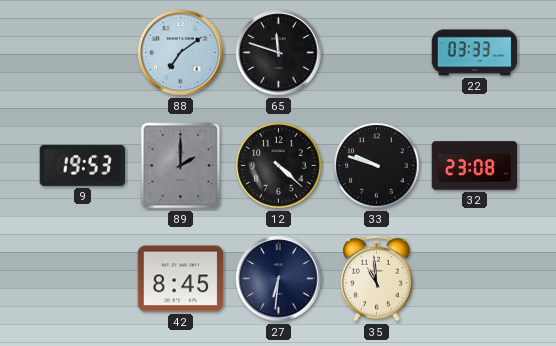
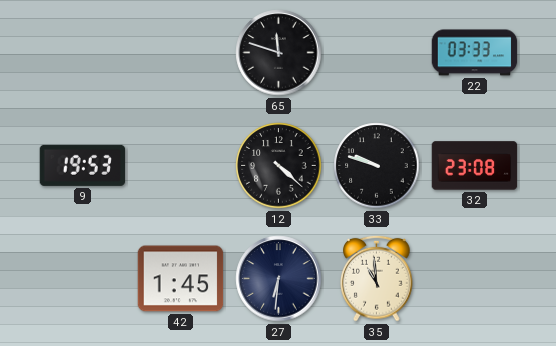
88: 7:09 -> none
89: 2:00 -> none
42: 8:45 -> 1:45
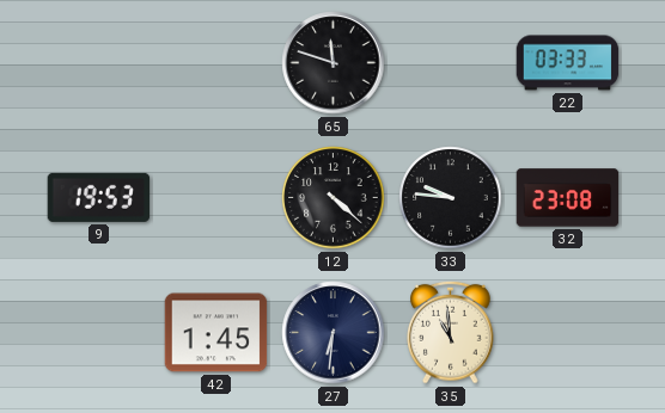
33: 9:48 -> 9:46
